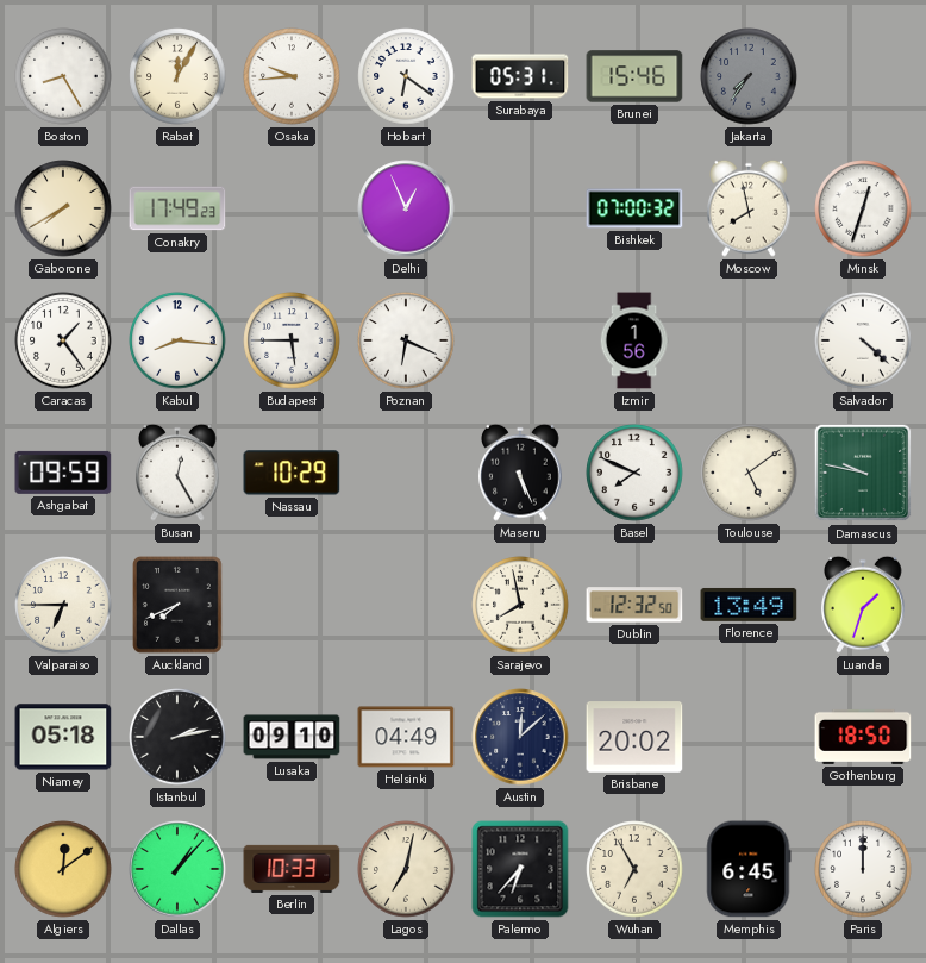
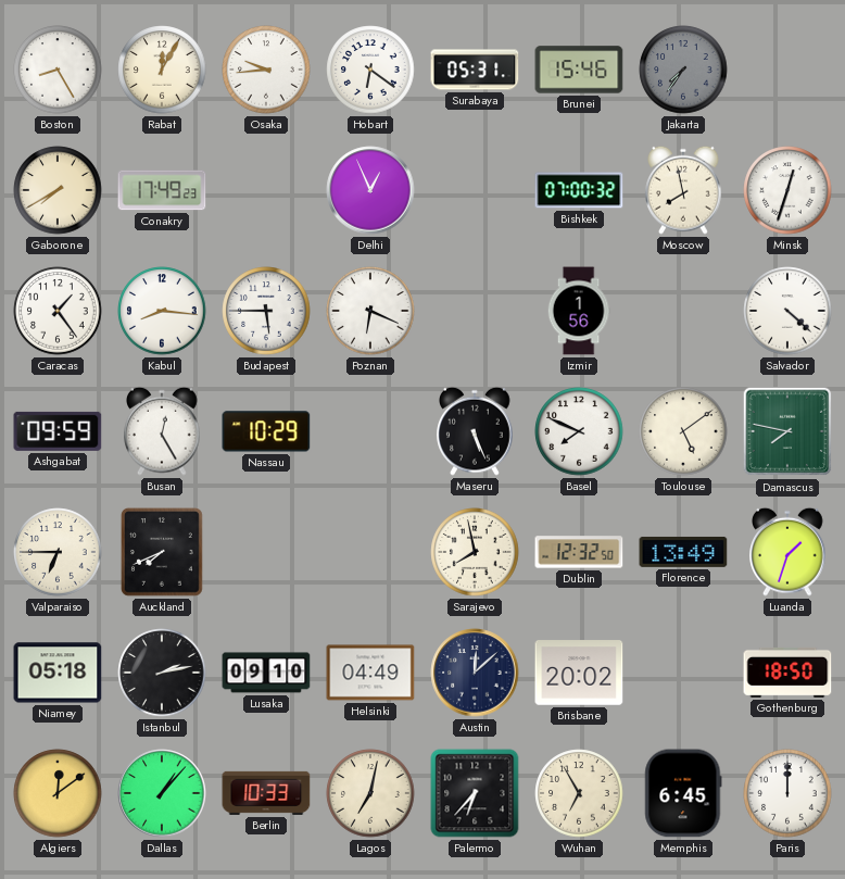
Damascus: 9:47 -> 7:47
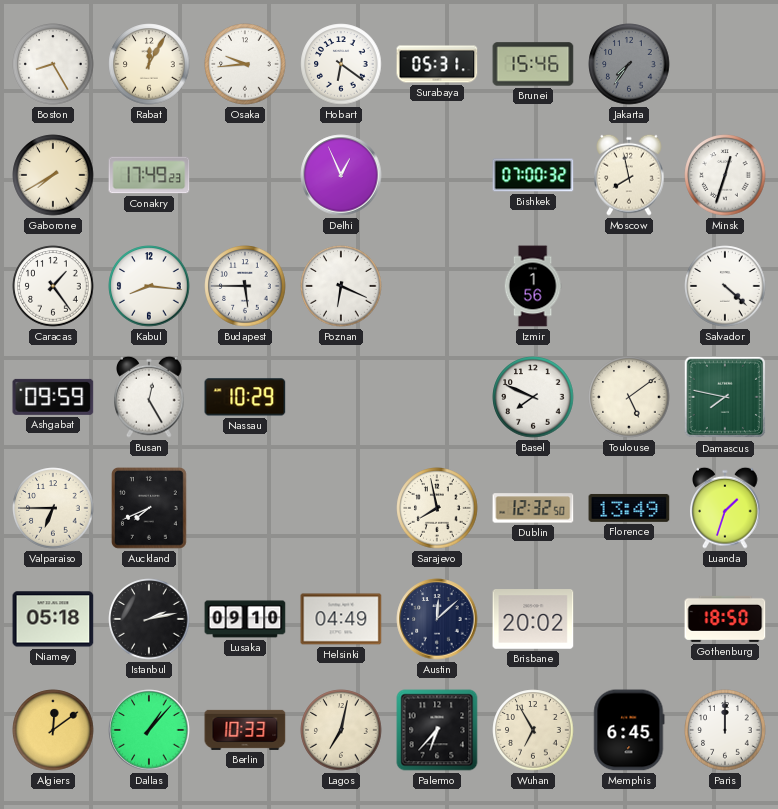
Maseru: 5:26 -> none
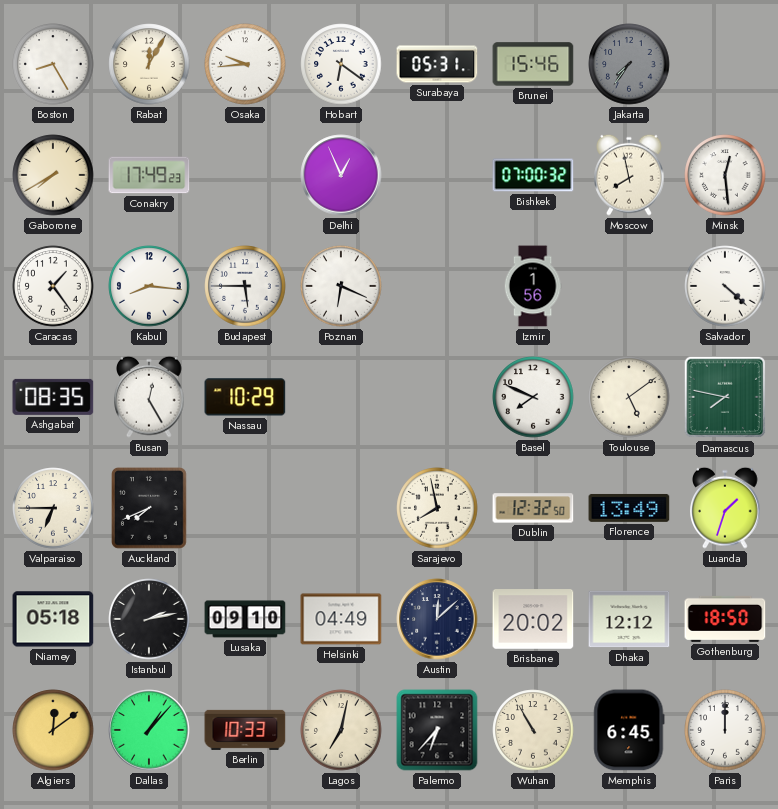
Minsk: 12:33 -> 12:29
Ashgabat: 09:59 -> 08:35
Dhaka: none -> 12:12
Wuhan: 6:55 -> 10:55
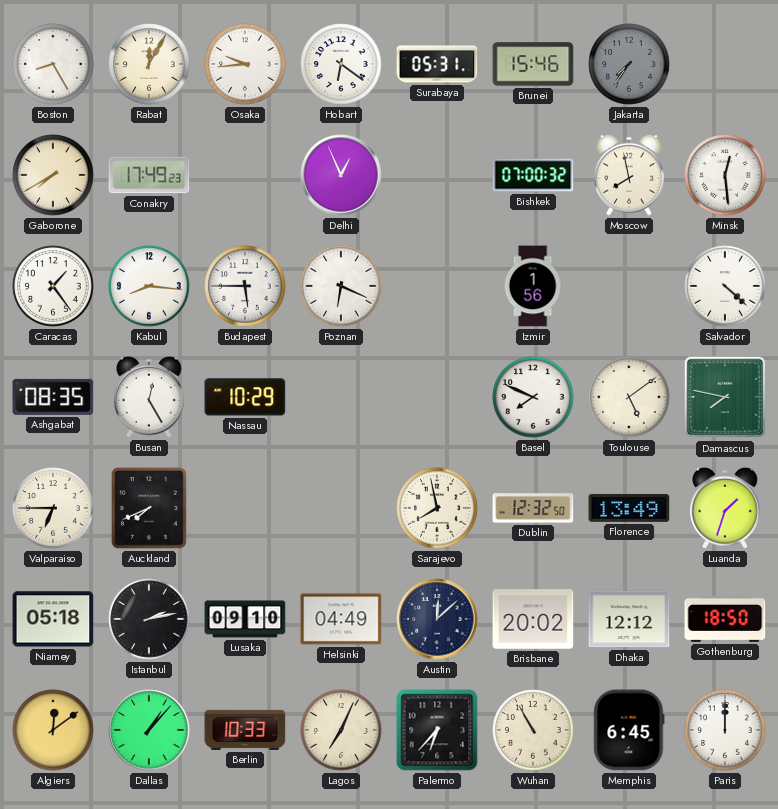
Lagos: 7:02 -> 7:04
